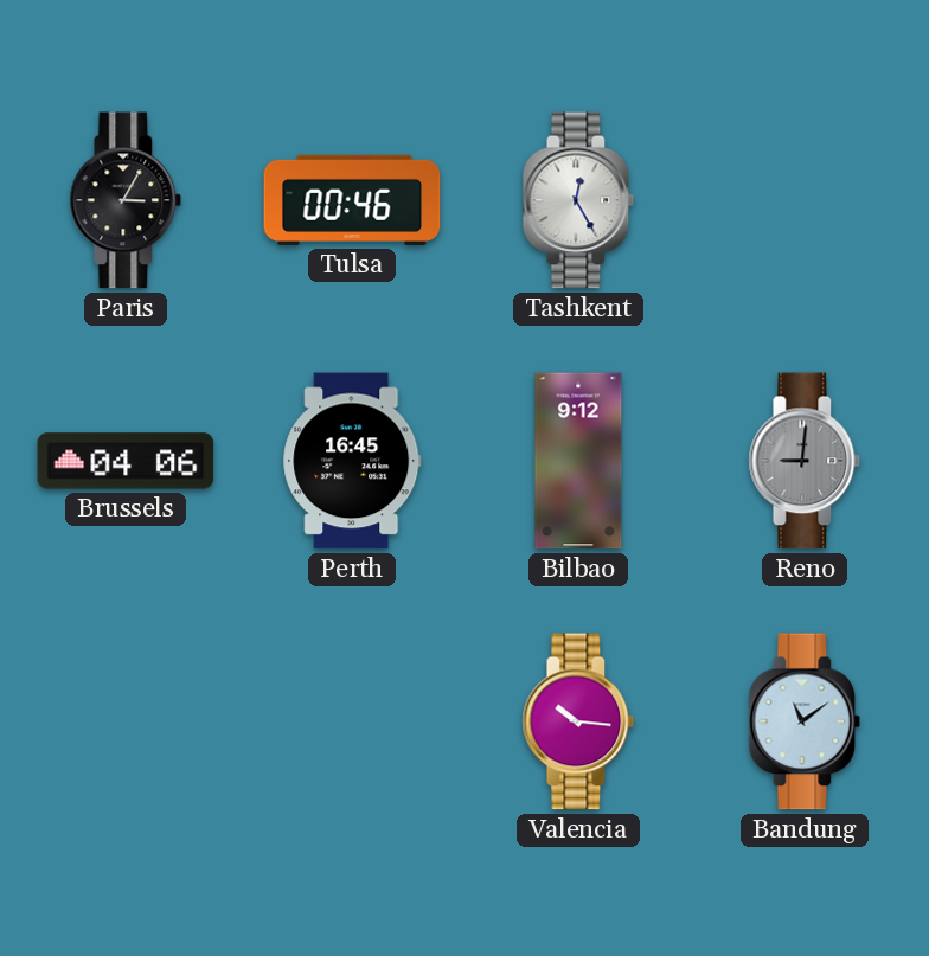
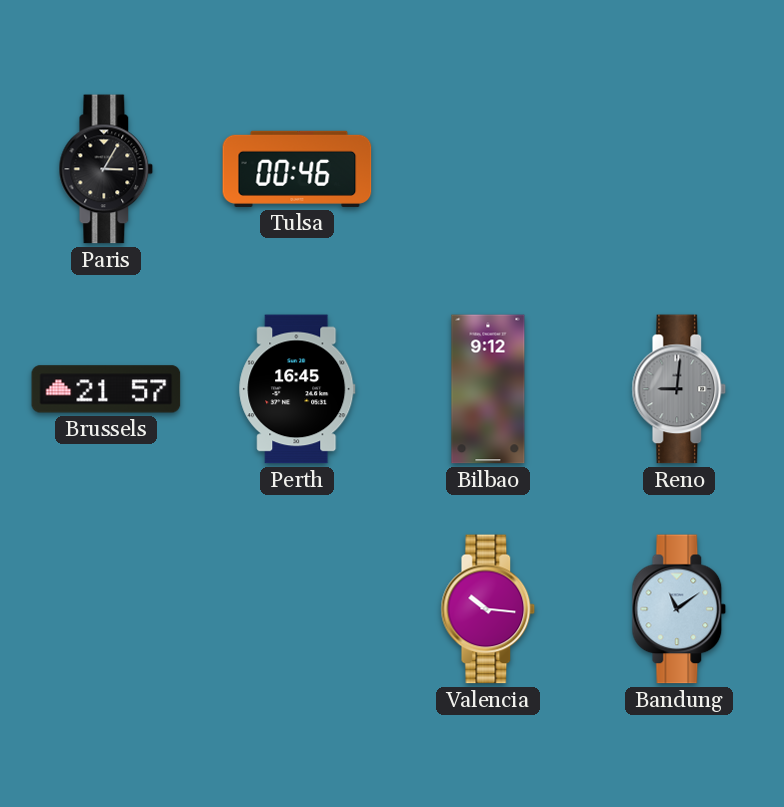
Tashkent: 12:25 -> none
Brussels: 04:06 -> 21:57
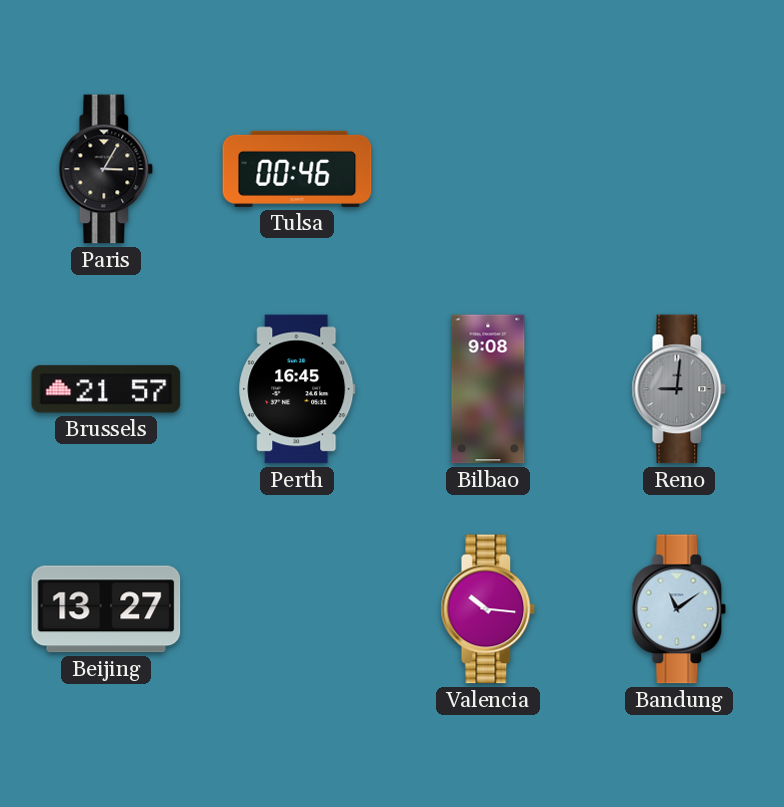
Bilbao: 9:12 -> 9:08
Beijing: none -> 13:27
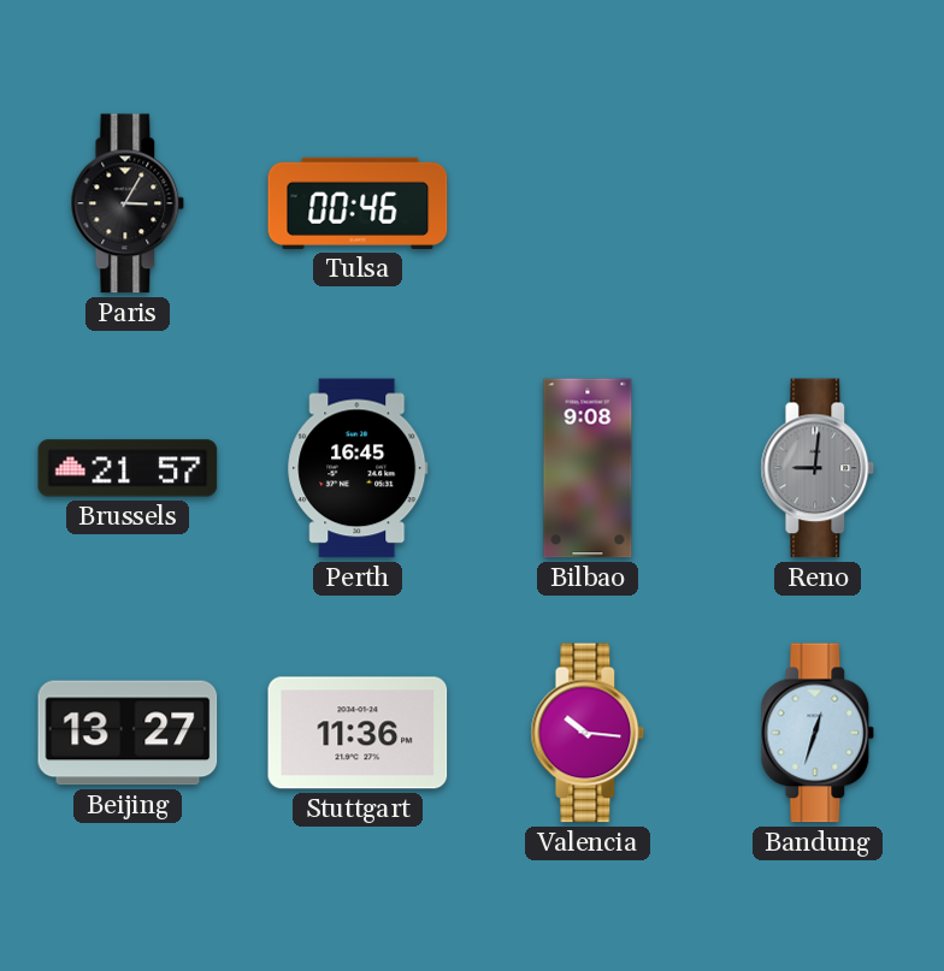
Stuttgart: none -> 11:36
Bandung: 11:09 -> 12:33
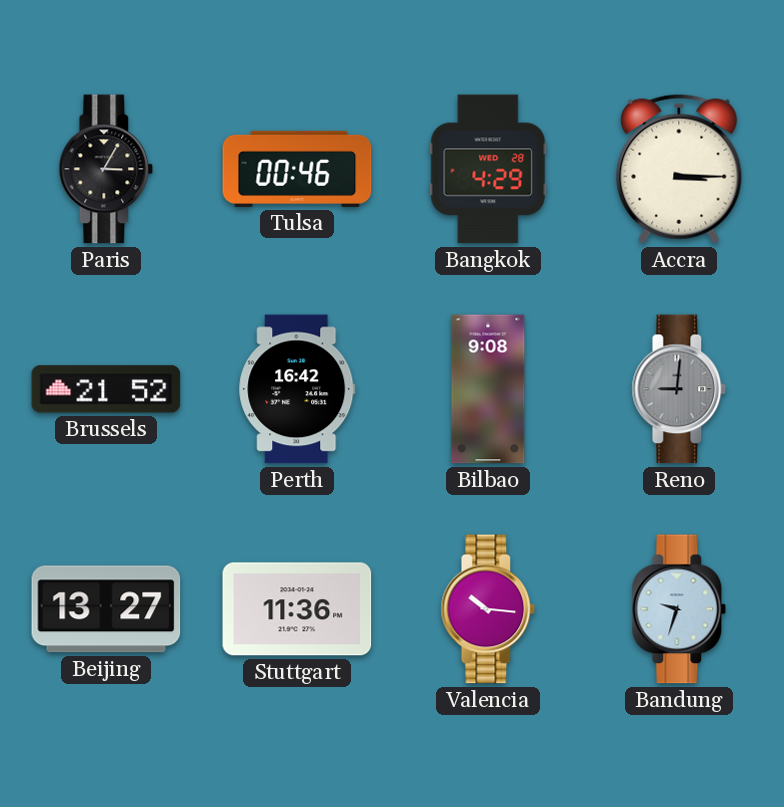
Bangkok: none -> 4:29
Accra: none -> 3:15
Brussels: 21:57 -> 21:52
Perth: 16:45 -> 16:42
Bandung: 12:33 -> 9:33
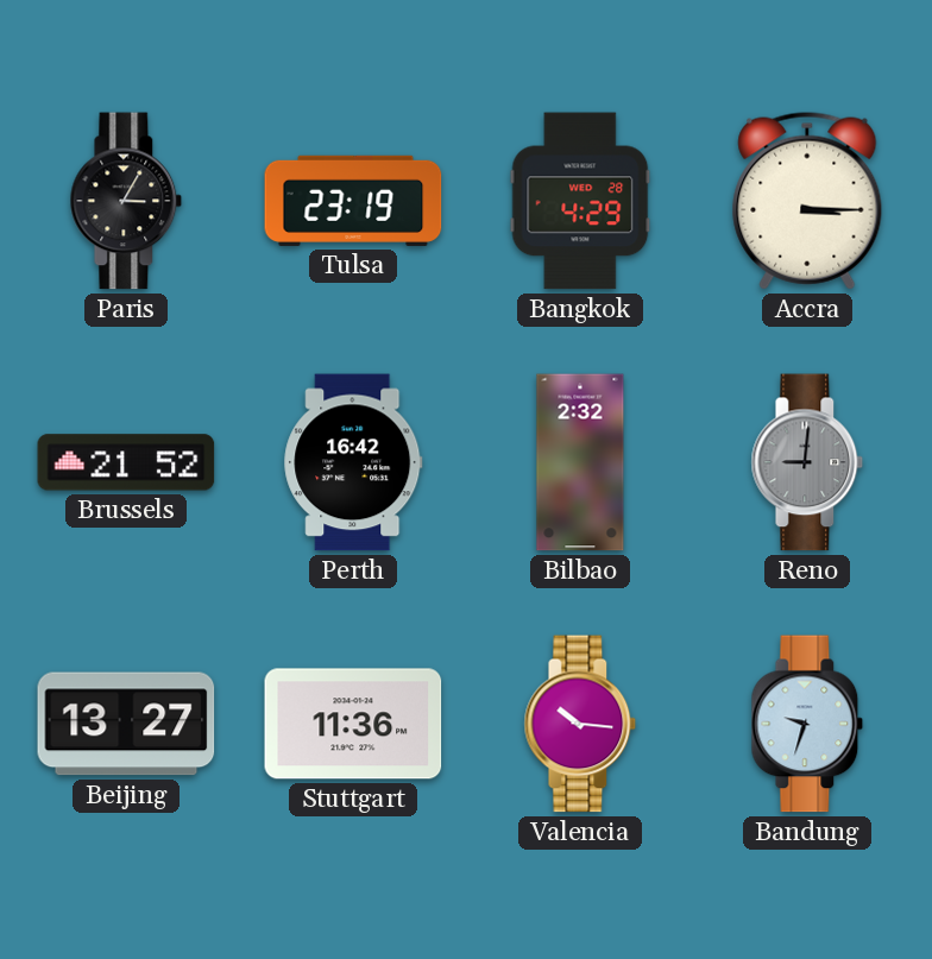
Tulsa: 00:46 -> 23:19
Bilbao: 9:08 -> 2:32
